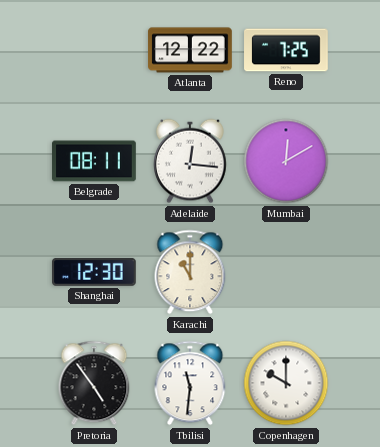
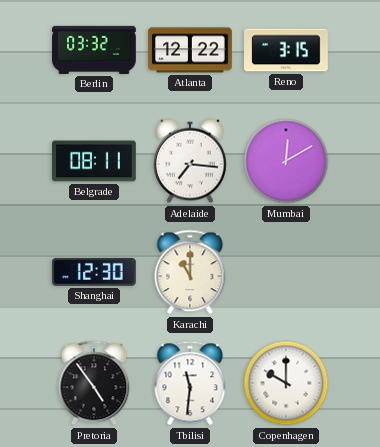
Berlin: none -> 03:32
Reno: 7:25 -> 3:15
Adelaide: 12:16 -> 7:16
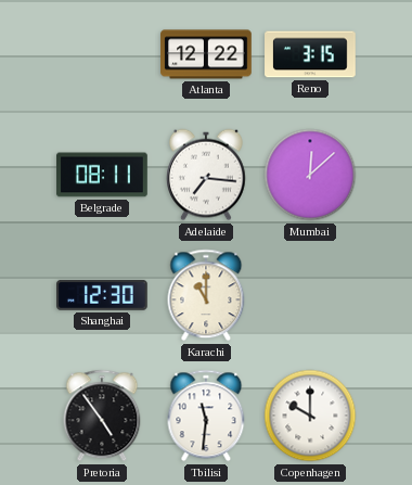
Berlin: 03:32 -> none
Mumbai: 12:10 -> 12:08
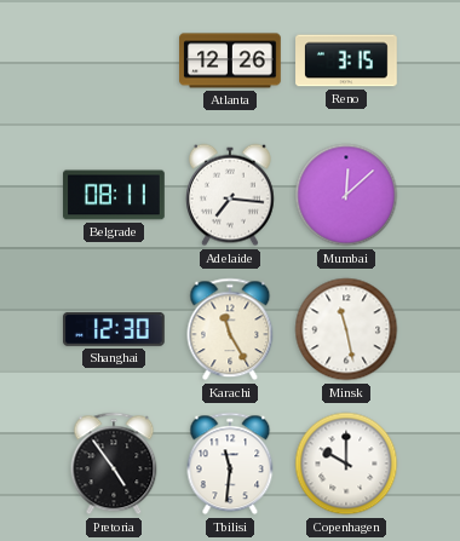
Atlanta: 12:22 -> 12:26
Karachi: 11:00 -> 11:25
Minsk: none -> 11:28
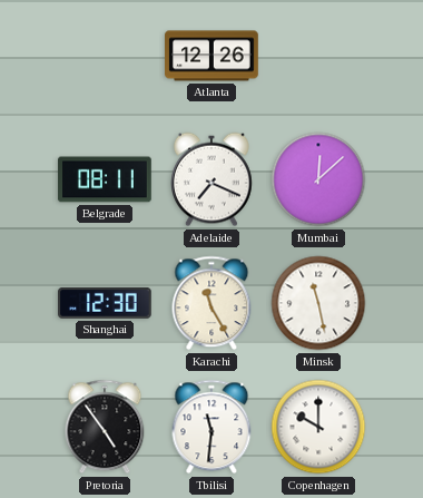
Reno: 3:15 -> none
Adelaide: 7:16 -> 7:19
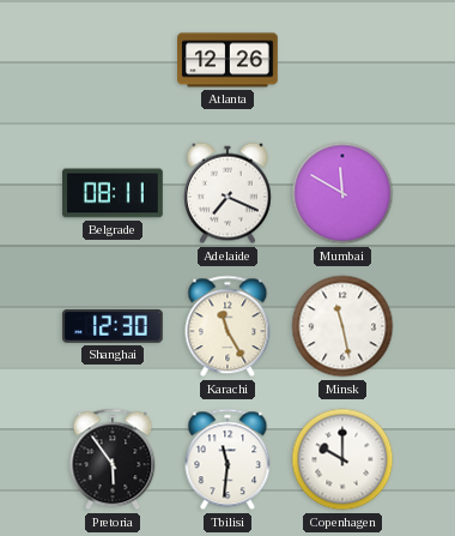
Mumbai: 12:08 -> 11:50
Pretoria: 4:54 -> 5:54
